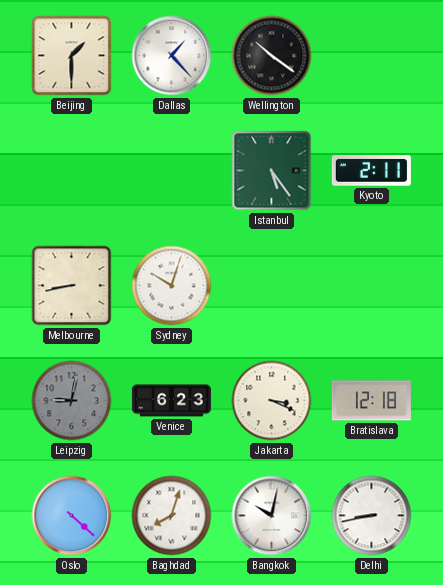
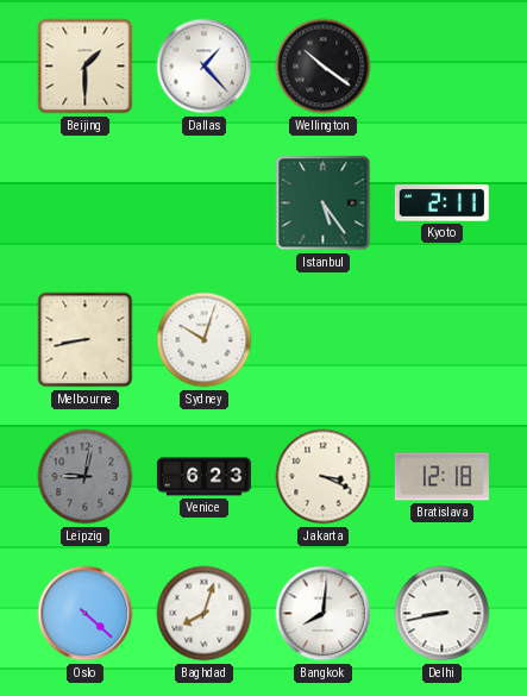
Bangkok: 10:02 -> 8:01
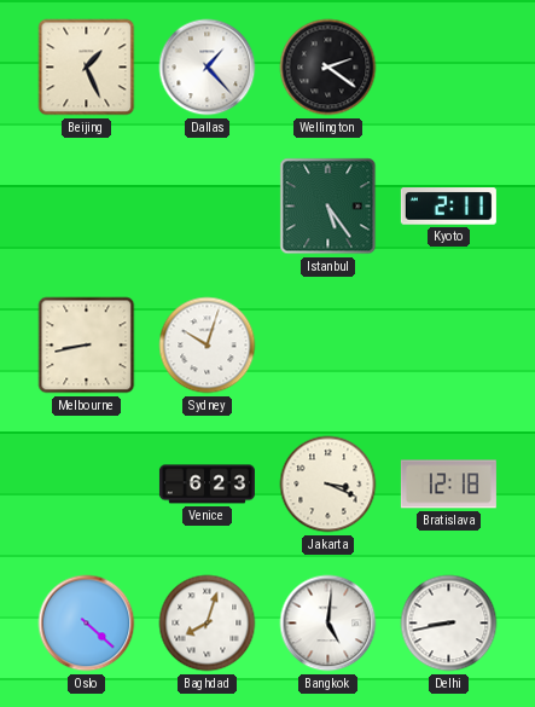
Beijing: 1:30 -> 1:26
Wellington: 10:21 -> 2:21
Leipzig: 9:02 -> none
Bangkok: 8:01 -> 5:01
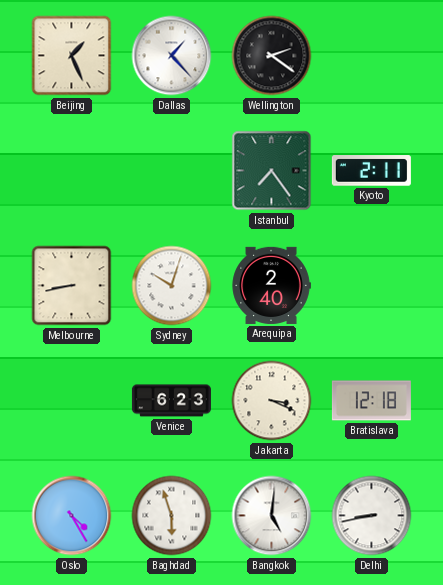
Istanbul: 5:24 -> 7:24
Arequipa: none -> 2:40
Oslo: 4:22 -> 4:25
Baghdad: 8:03 -> 5:57
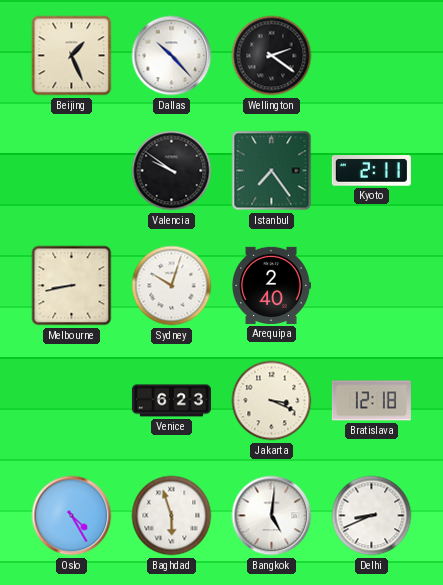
Dallas: 1:23 -> 10:23
Valencia: none -> 9:51
Delhi: 8:43 -> 8:41
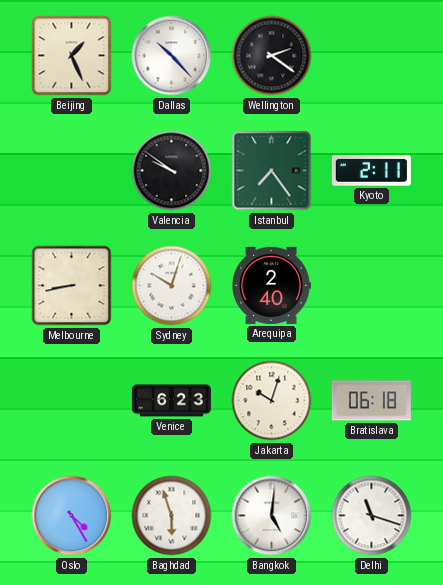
Jakarta: 3:19 -> 10:03
Bratislava: 12:18 -> 06:18
Delhi: 8:41 -> 11:18
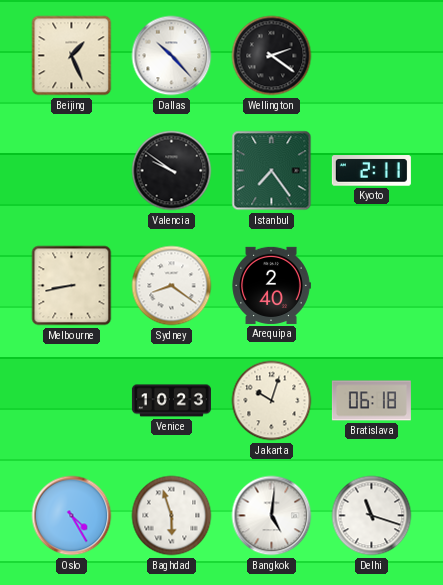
Sydney: 10:03 -> 8:21
Venice: 6:23 -> 10:23
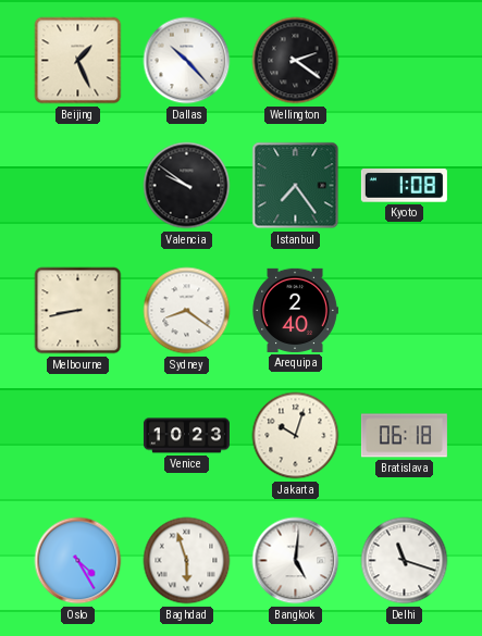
Kyoto: 2:11 -> 1:08
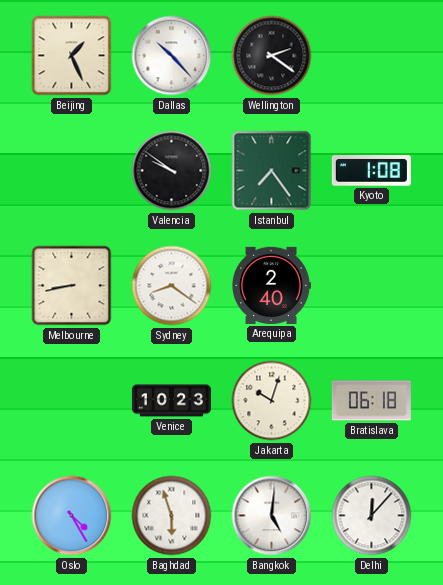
Delhi: 11:18 -> 12:07
